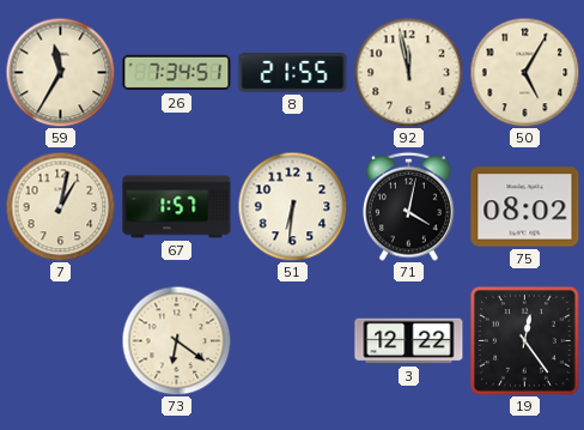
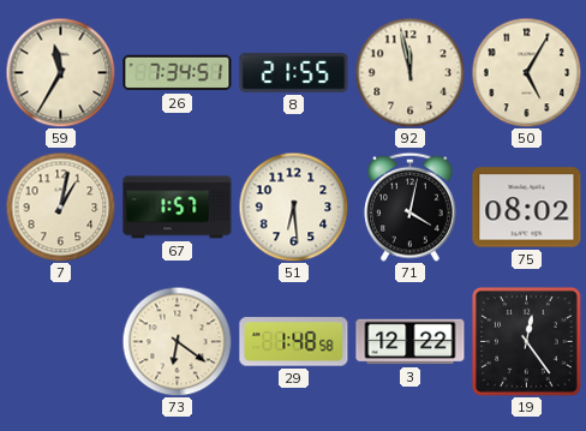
51: 6:31 -> 6:29
29: none -> 1:48
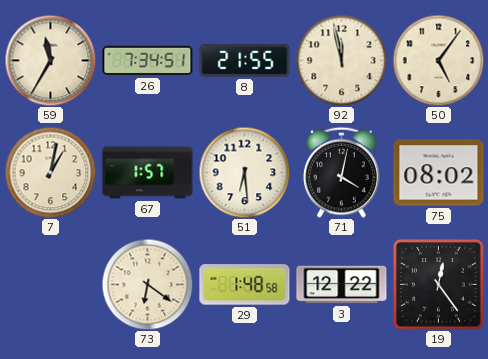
50: 5:05 -> 5:06
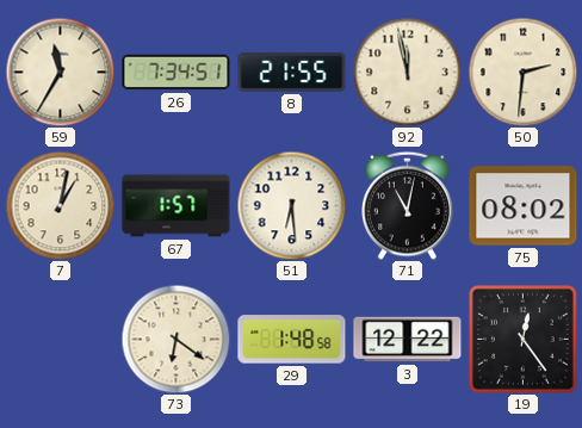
50: 5:06 -> 2:31
71: 4:02 -> 11:02
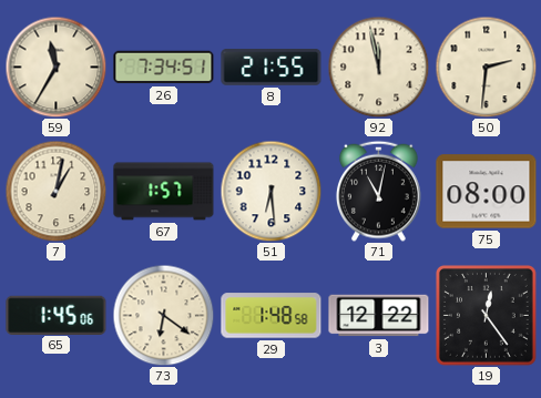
75: 08:02 -> 08:00
65: none -> 1:45
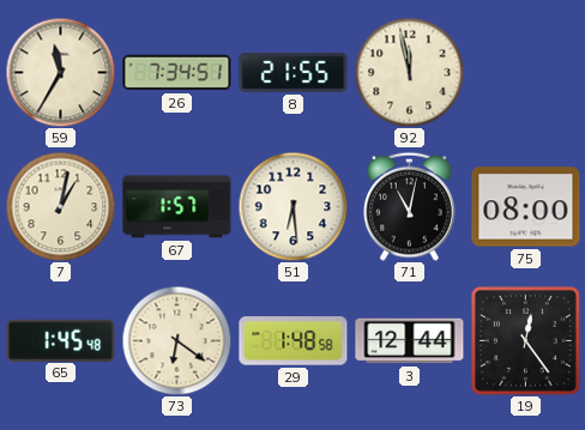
50: 2:31 -> none
65: 1:45:06 -> 1:45:48
3: 12:22 -> 12:44
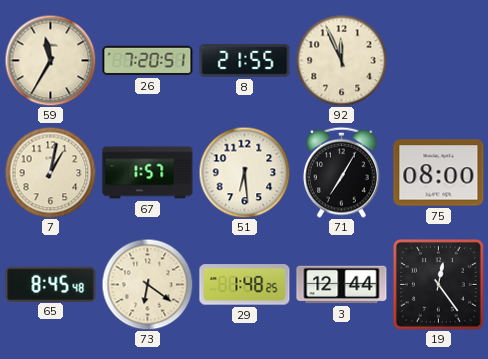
26: 7:34 -> 7:20
92: 11:58 -> 11:56
71: 11:02 -> 7:05
65: 1:45 -> 8:45
29: 1:48:58 -> 1:48:25
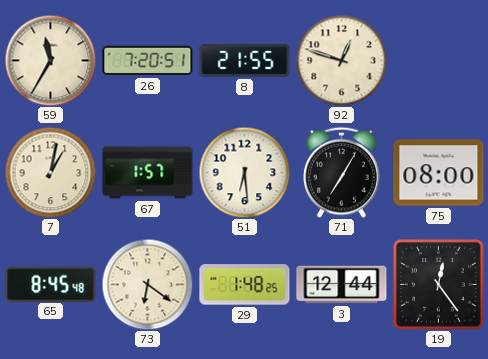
92: 11:56 -> 12:48
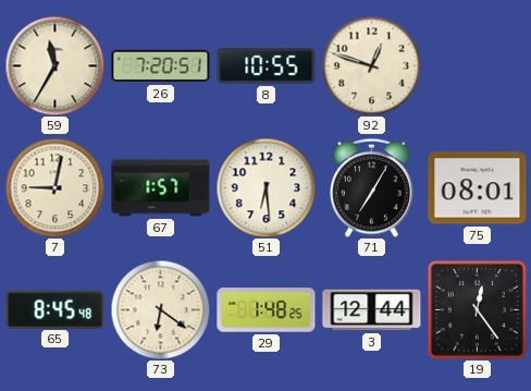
8: 21:55 -> 10:55
7: 1:02 -> 9:02
75: 08:00 -> 08:01
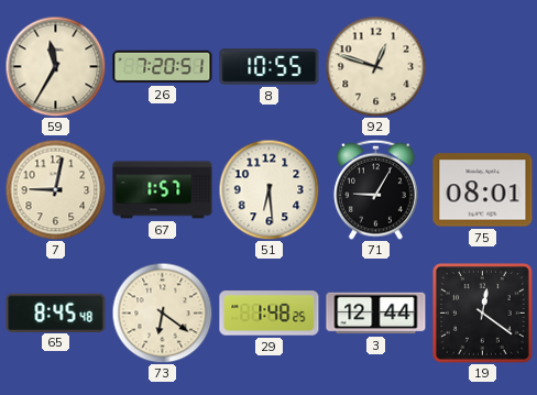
71: 7:05 -> 9:05
19: 12:24 -> 12:21
